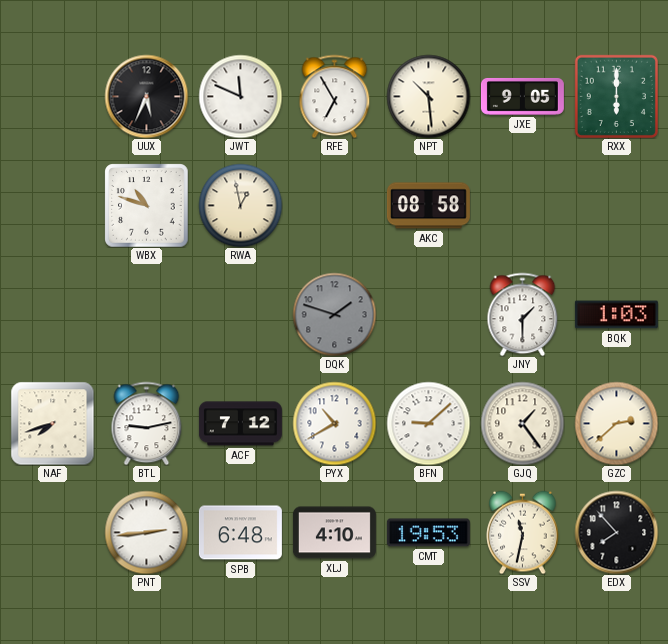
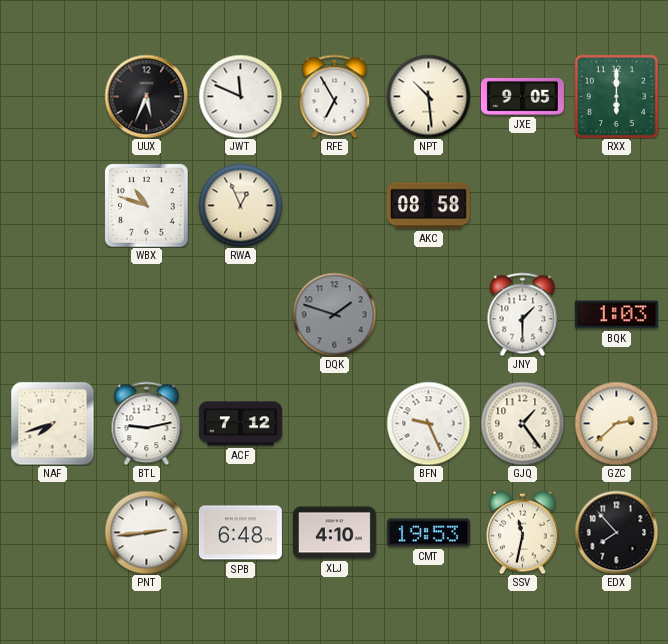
RWA: 12:58 -> 12:56
PYX: 10:40 -> none
BFN: 9:08 -> 9:26
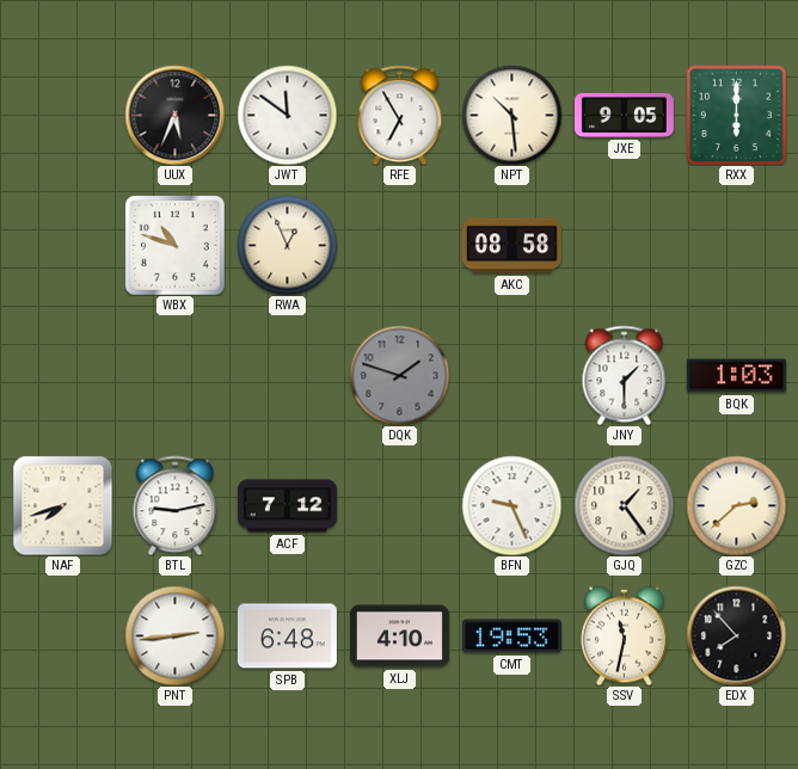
JWT: 11:49 -> 11:51
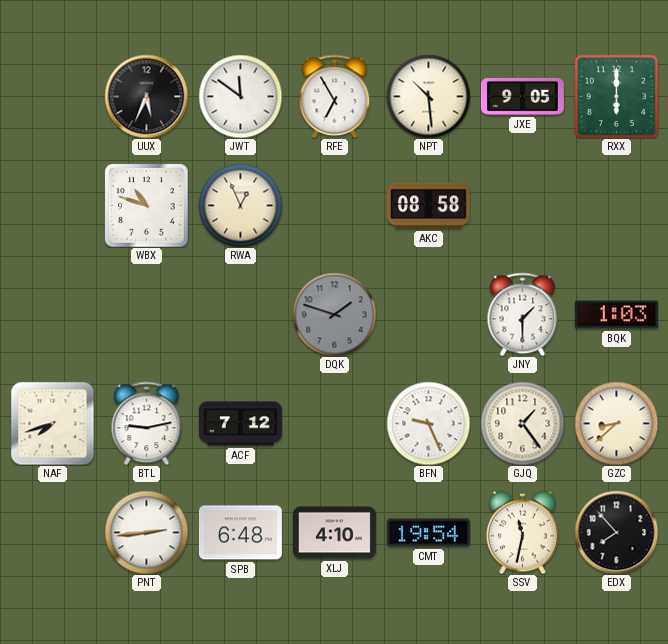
GZC: 2:38 -> 8:38
CMT: 19:53 -> 19:54
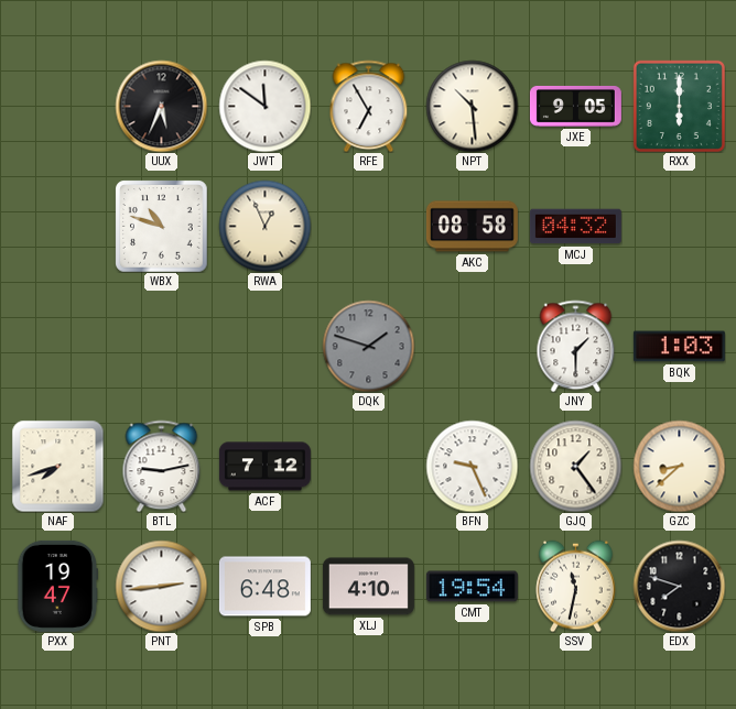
MCJ: none -> 04:32
PXX: none -> 19:47
EDX: 7:53 -> 7:48
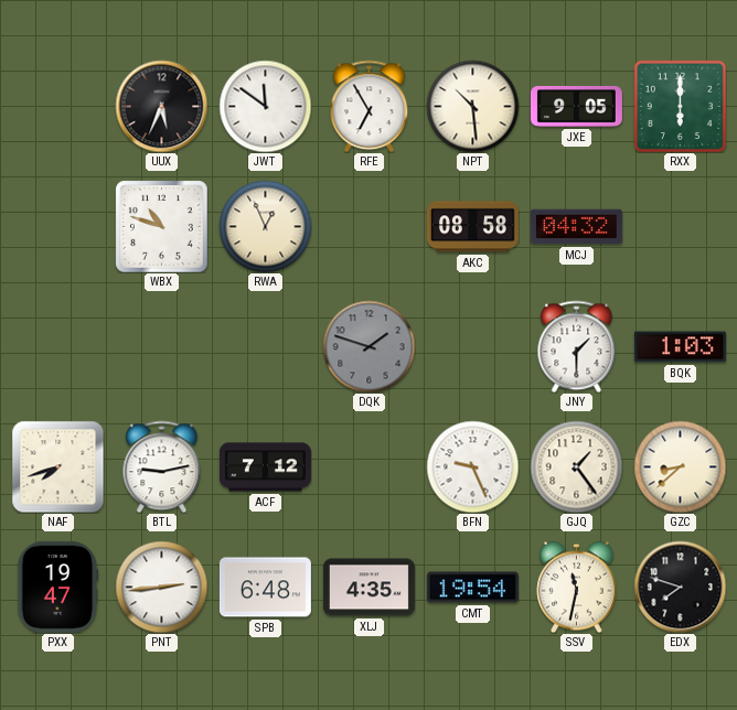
XLJ: 4:10 -> 4:35
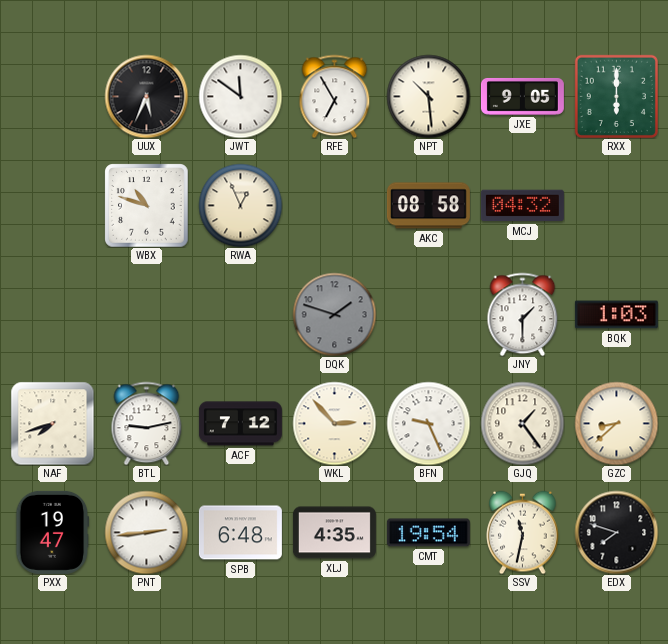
WKL: none -> 2:53
